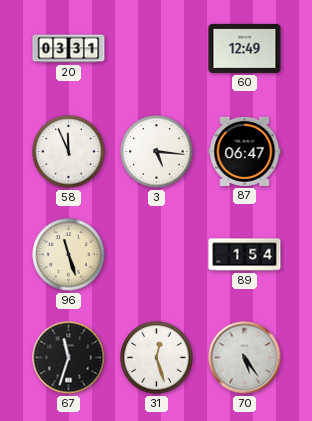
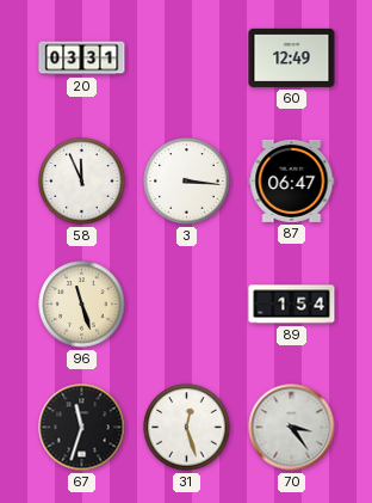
3: 5:16 -> 3:16
70: 5:24 -> 3:24
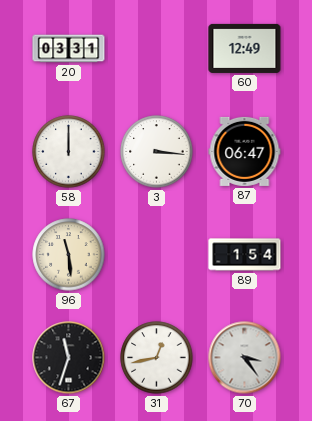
58: 11:56 -> 12:00
96: 11:27 -> 11:29
31: 12:27 -> 12:43
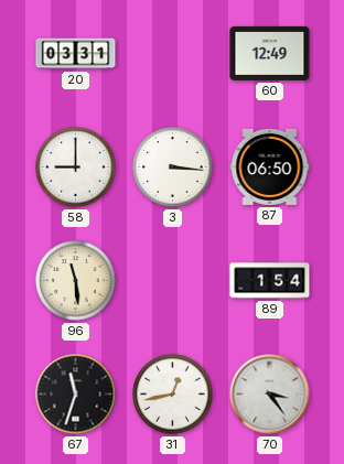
58: 12:00 -> 9:00
87: 06:47 -> 06:50
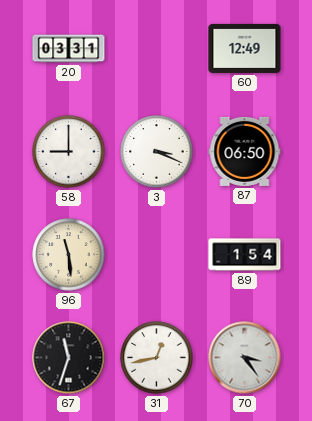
3: 3:16 -> 3:19
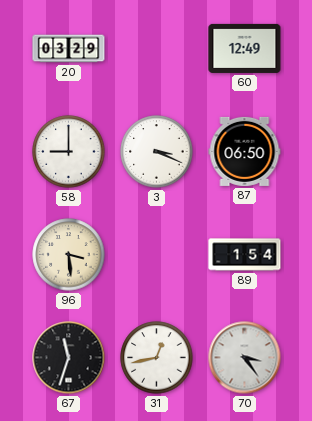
20: 03:31 -> 03:29
96: 11:29 -> 3:29
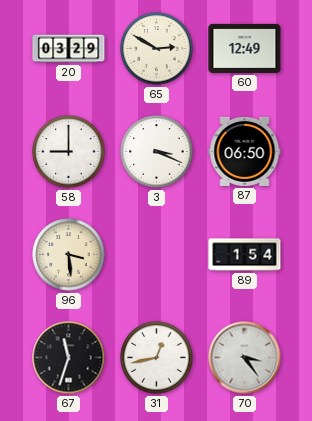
65: none -> 2:50
